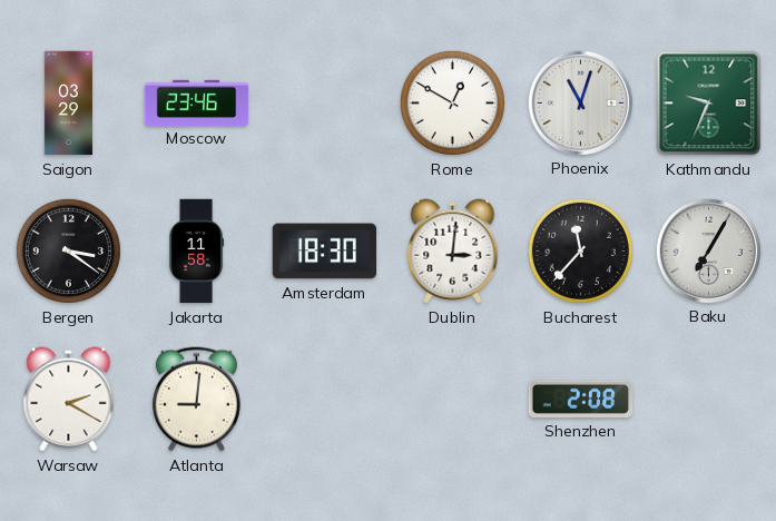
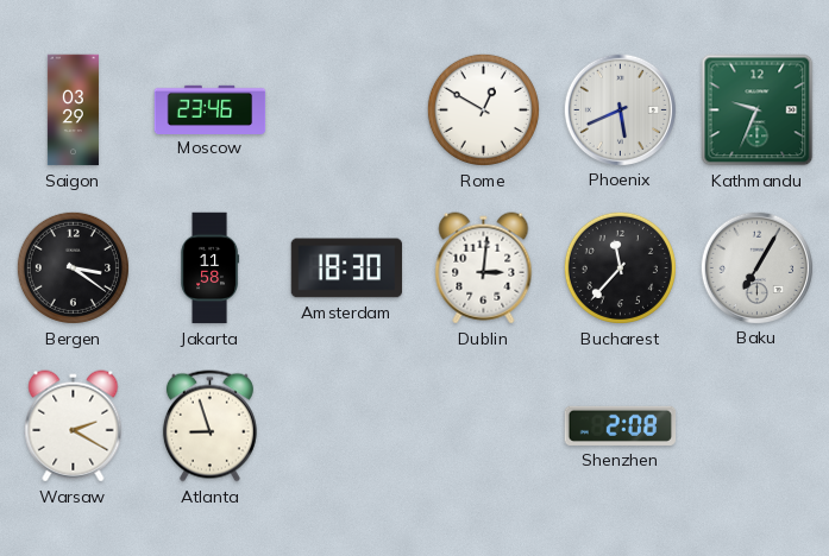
Phoenix: 11:03 -> 5:41
Atlanta: 9:01 -> 8:57
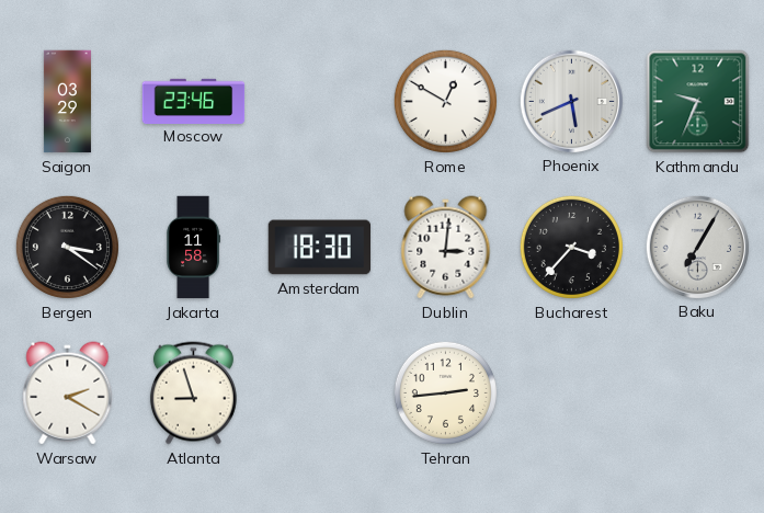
Bucharest: 11:37 -> 3:37
Tehran: none -> 2:44
Shenzhen: 2:08 -> none
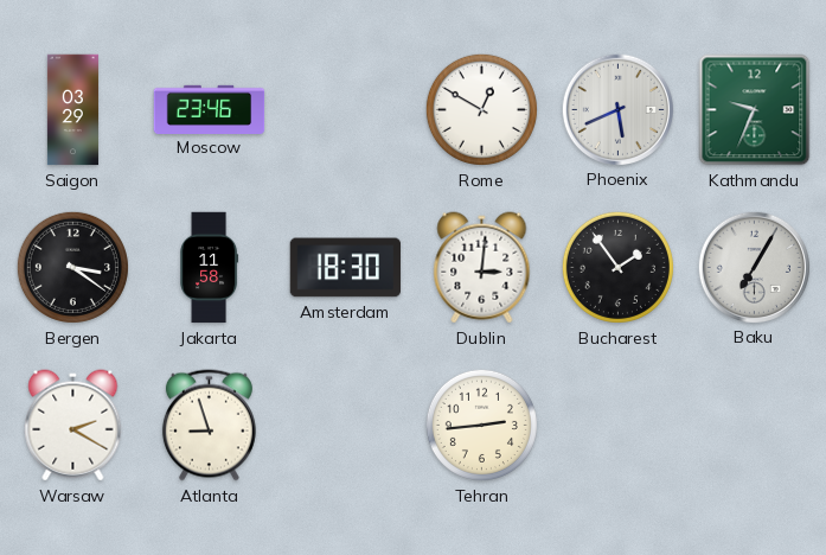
Bucharest: 3:37 -> 1:54
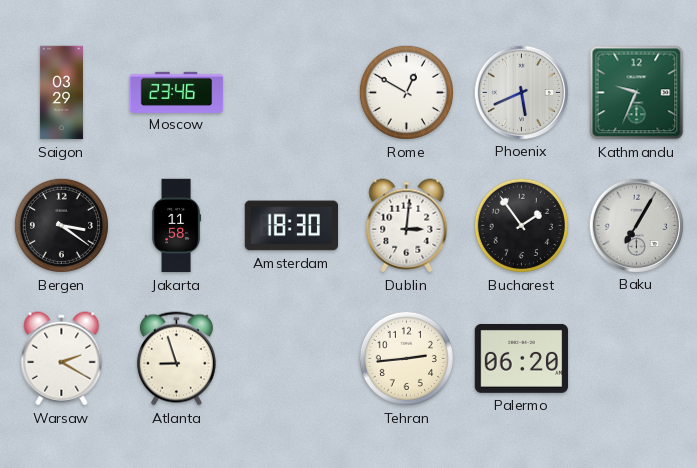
Palermo: none -> 06:20
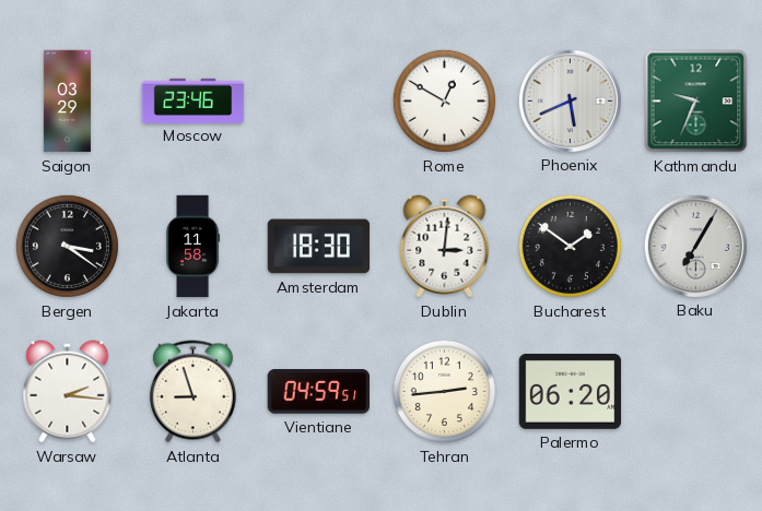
Bucharest: 1:54 -> 1:51
Warsaw: 2:20 -> 2:16
Vientiane: none -> 04:59
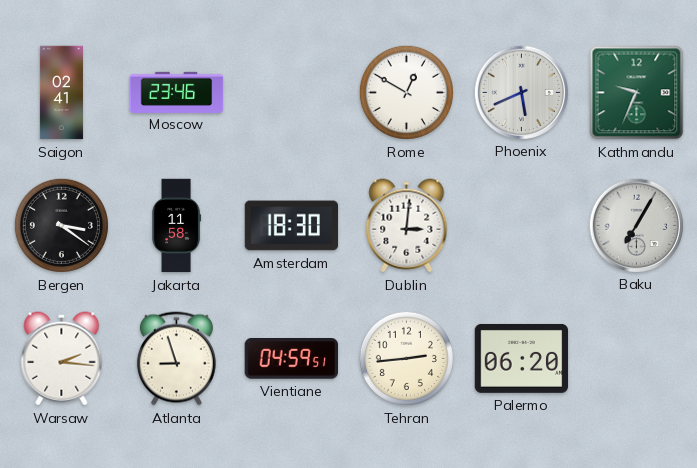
Saigon: 03:29 -> 02:41
Bucharest: 1:51 -> none
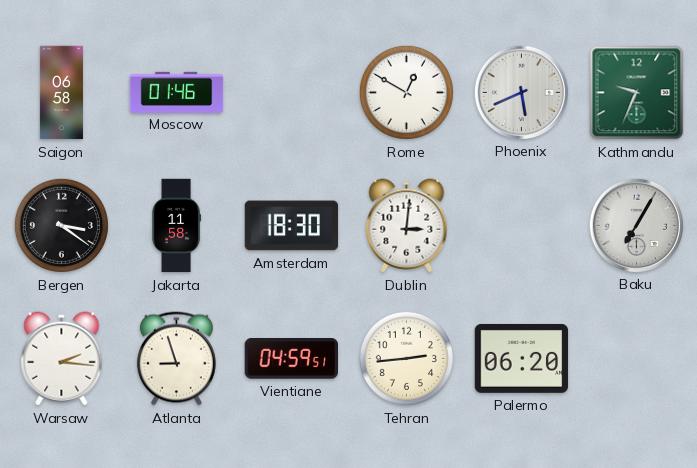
Saigon: 02:41 -> 06:58
Moscow: 23:46 -> 01:46
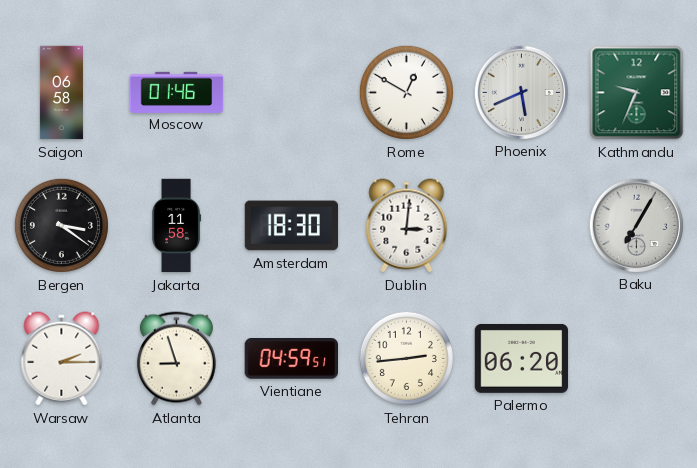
Warsaw: 2:16 -> 2:15
